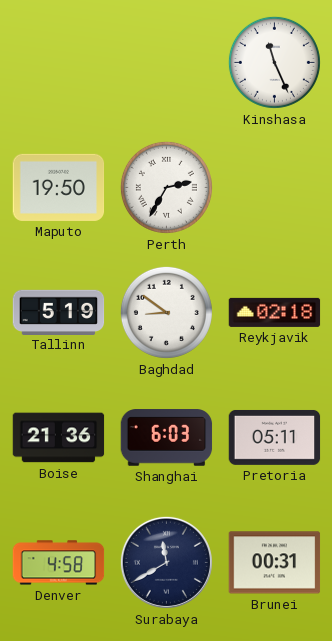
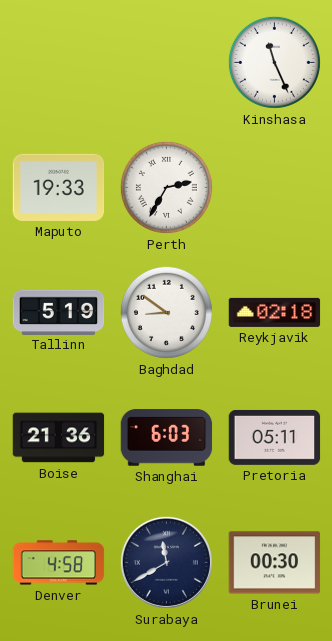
Maputo: 19:50 -> 19:33
Brunei: 00:31 -> 00:30
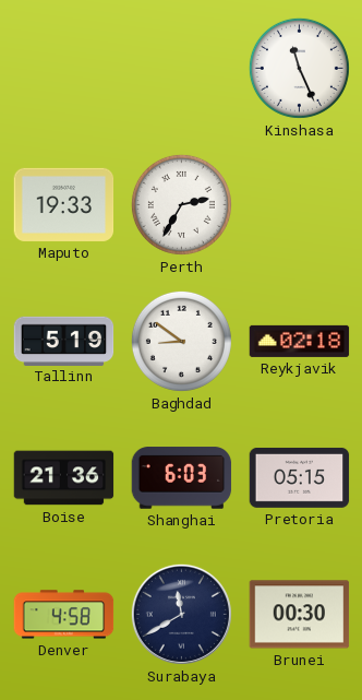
Pretoria: 05:11 -> 05:15
